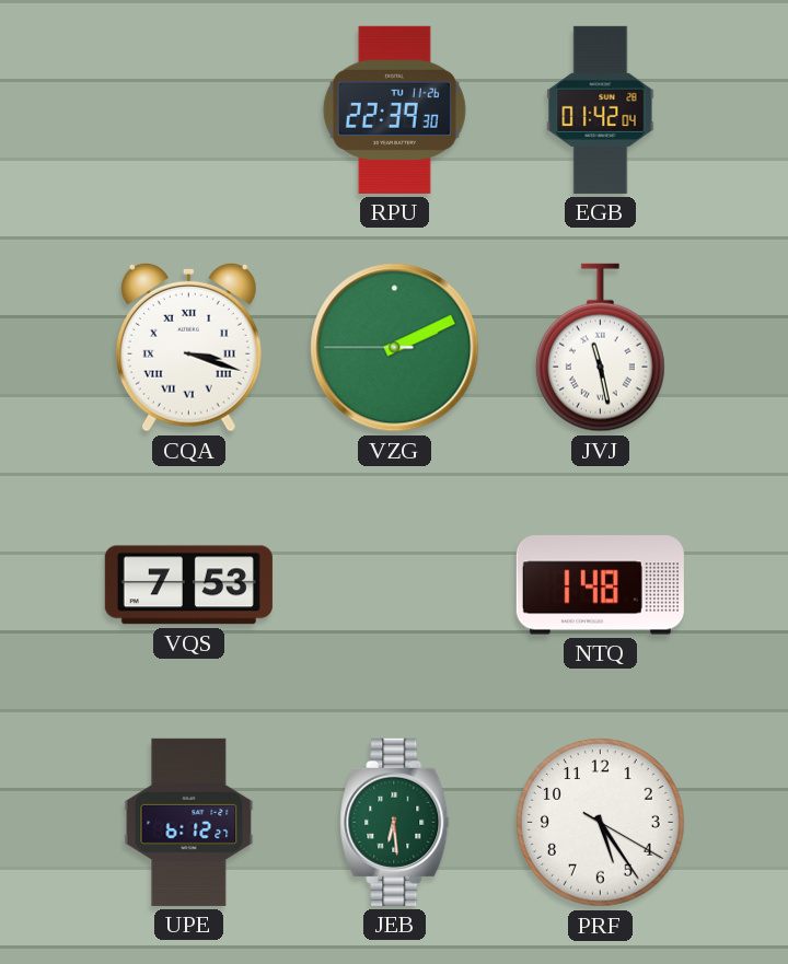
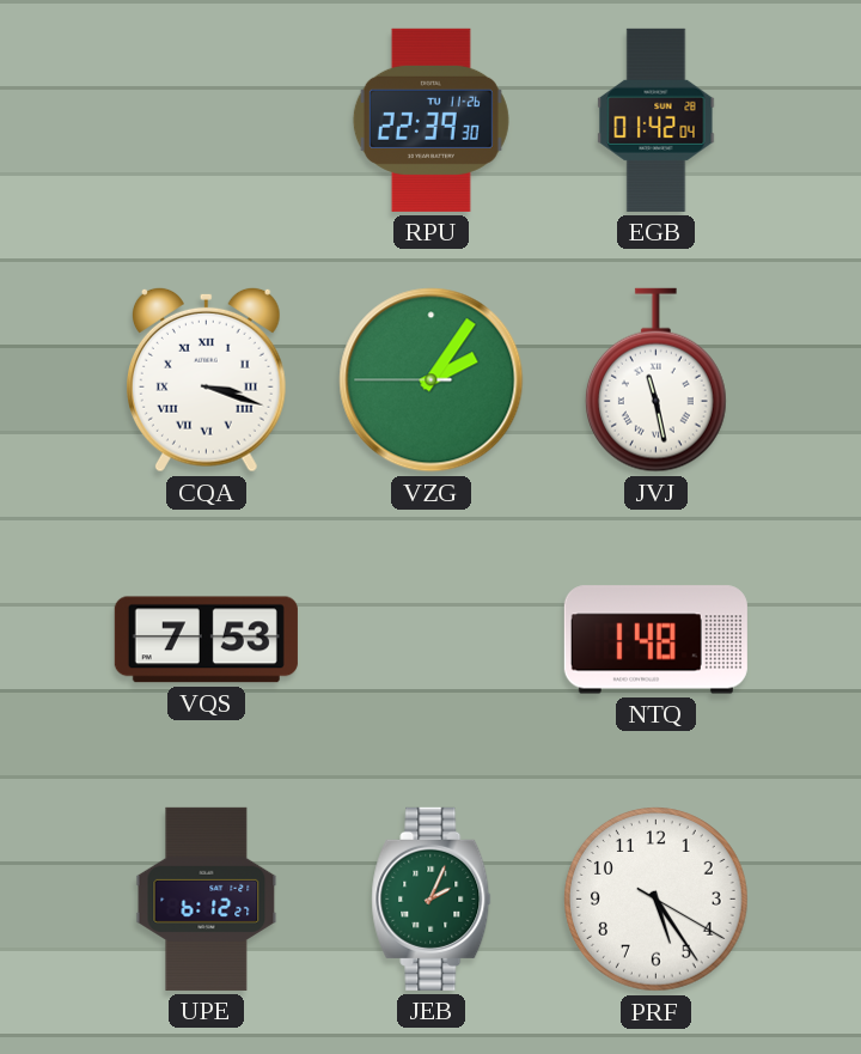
VZG: 2:10 -> 2:05
JEB: 6:29 -> 2:04
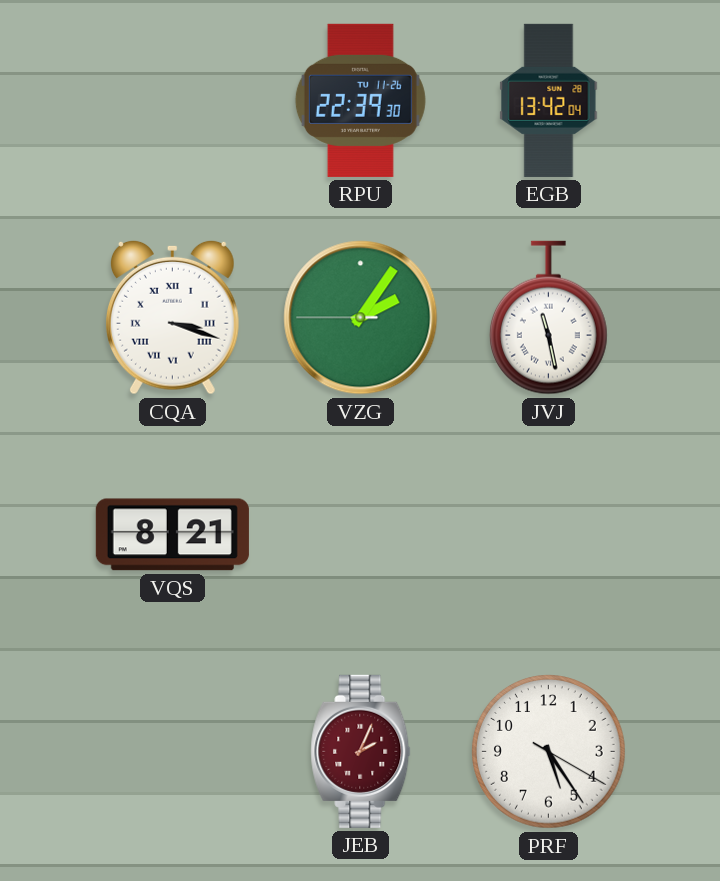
EGB: 01:42 -> 13:42
VQS: 7:53 -> 8:21
NTQ: 1:48 -> none
UPE: 6:12 -> none
JEB dial: green -> burgundy
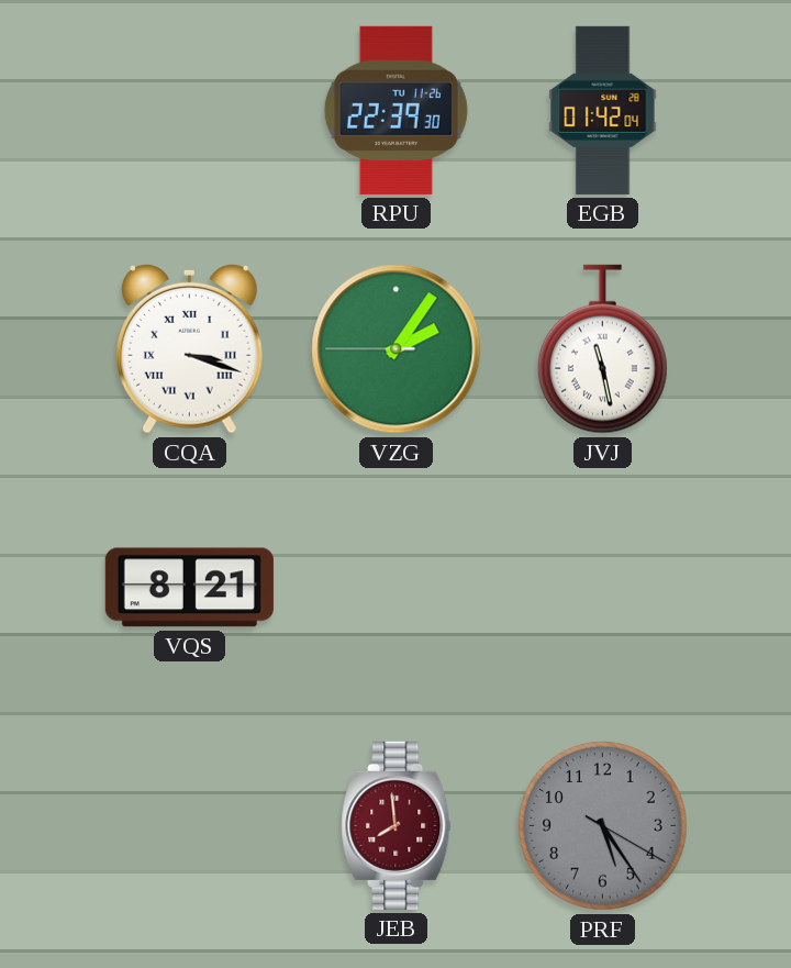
EGB: 13:42 -> 01:42
JEB: 2:04 -> 7:59
PRF dial: white -> grey
